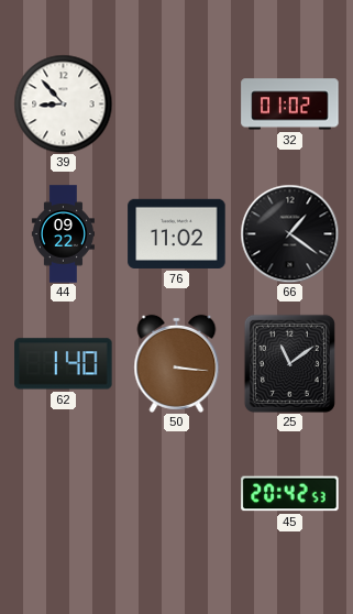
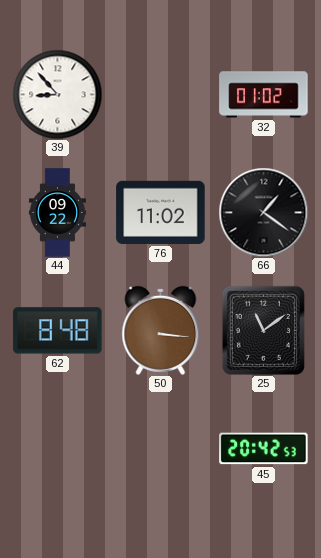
62: 1:40 -> 8:48
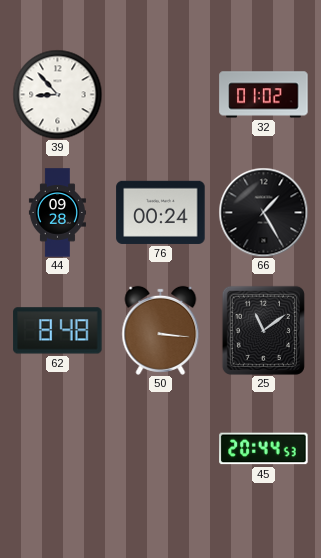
44: 09:22 -> 09:28
76: 11:02 -> 00:24
66: 1:21 -> 1:25
45: 20:42 -> 20:44
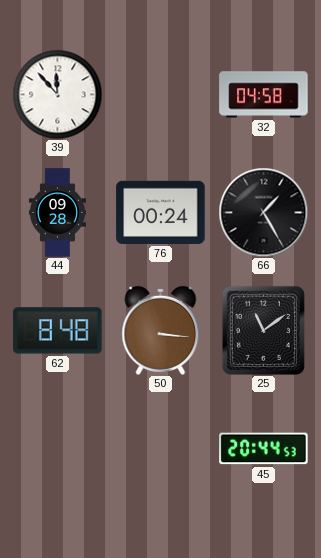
39: 8:53 -> 11:53
32: 01:02 -> 04:58
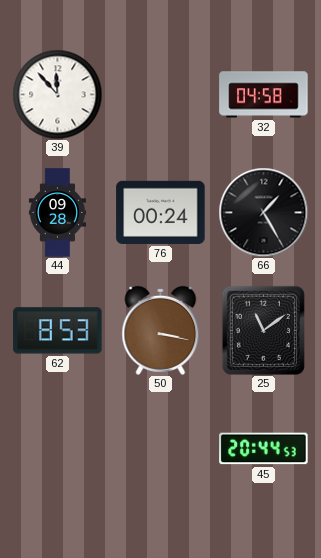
62: 8:48 -> 8:53
50: 3:16 -> 3:17
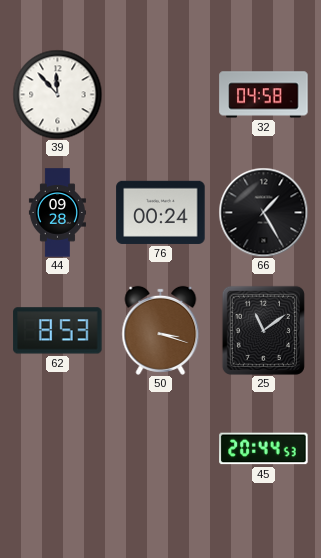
50: 3:17 -> 3:18
